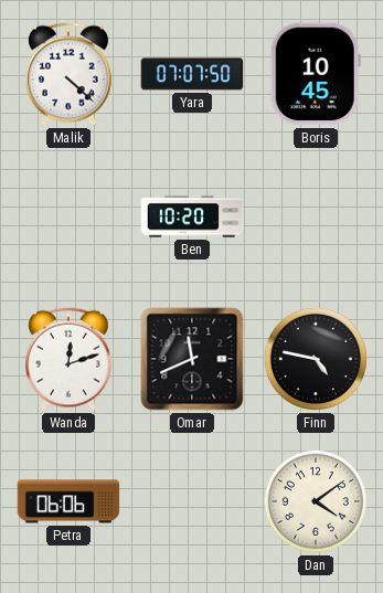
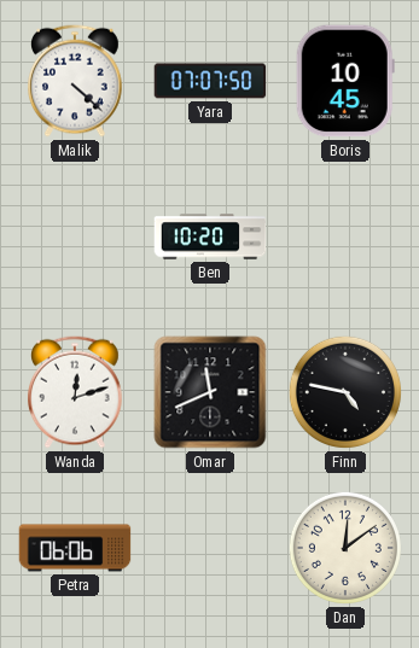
Dan: 4:09 -> 12:09
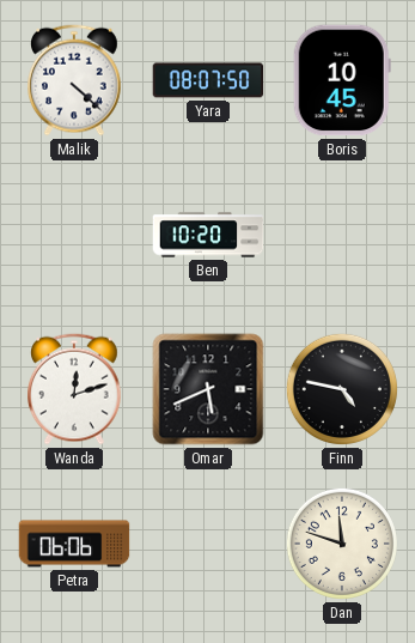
Yara: 07:07 -> 08:07
Omar: 11:41 -> 5:41
Dan: 12:09 -> 11:48
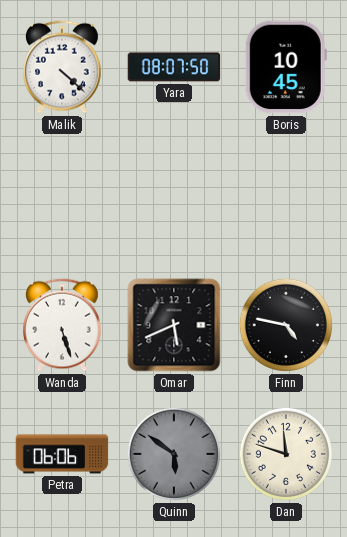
Ben: 10:20 -> none
Wanda: 12:12 -> 5:27
Quinn: none -> 5:51
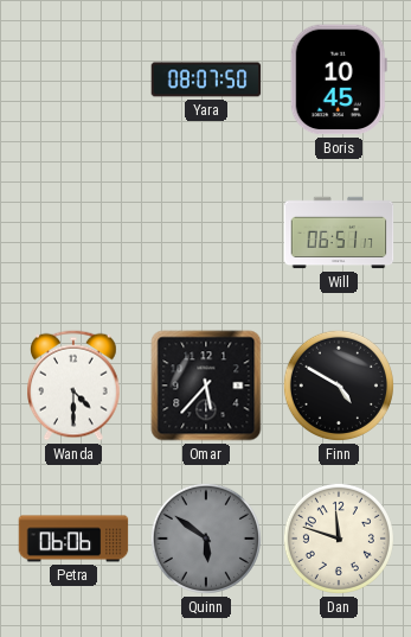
Malik: 4:22 -> none
Will: none -> 06:51
Wanda: 5:27 -> 4:30
Omar: 5:41 -> 5:37
Finn: 4:47 -> 4:50
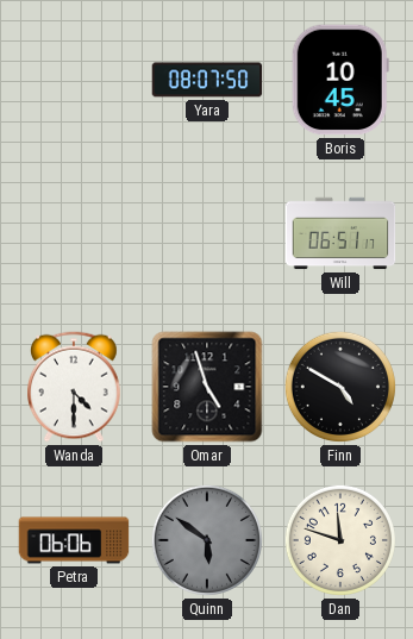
Omar: 5:37 -> 4:57
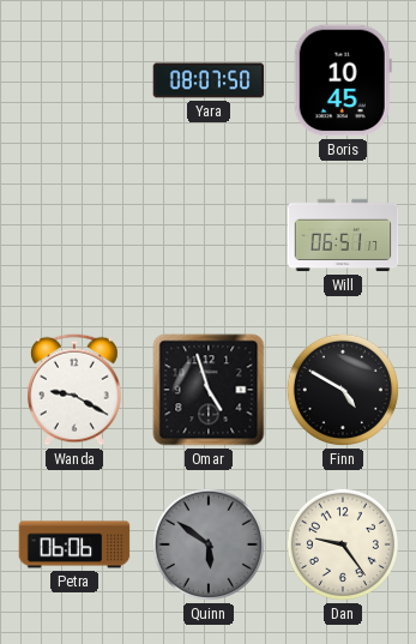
Wanda: 4:30 -> 9:20
Dan: 11:48 -> 9:24
